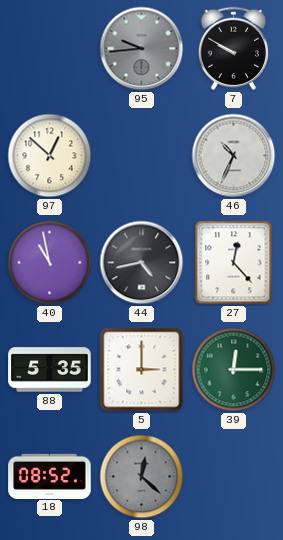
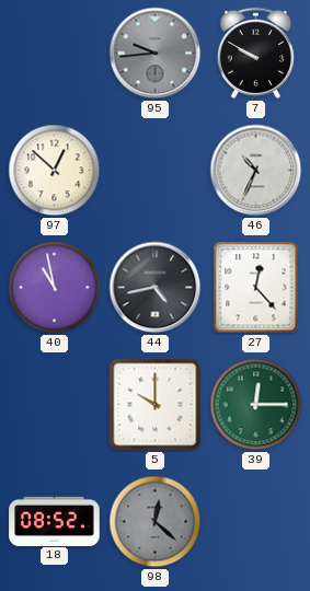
88: 5:35 -> none
5: 3:00 -> 10:00
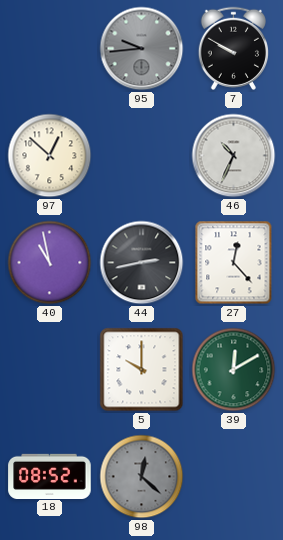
44: 4:43 -> 2:43
39: 12:15 -> 12:10
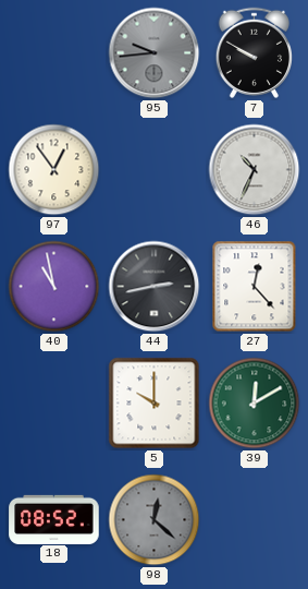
97: 12:52 -> 12:54
